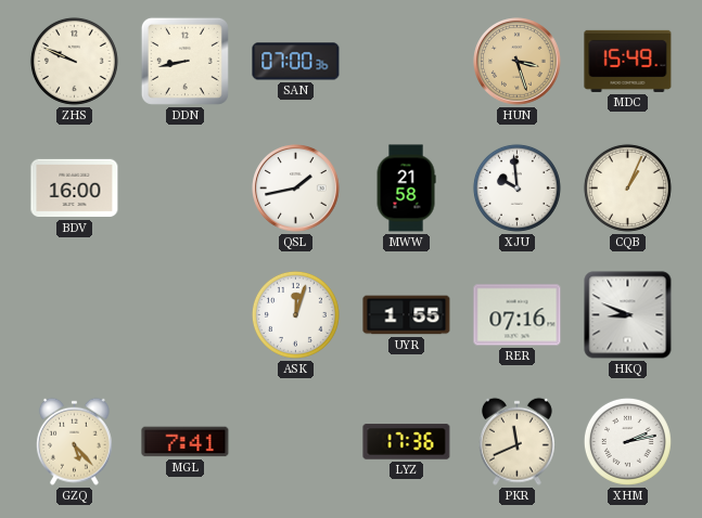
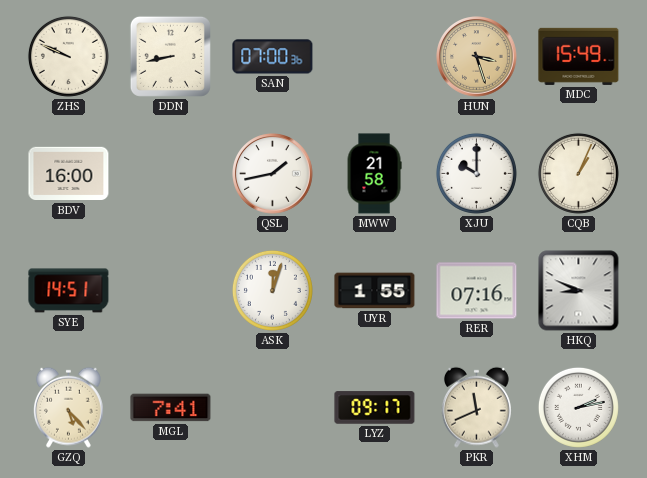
XJU: 9:59 -> 10:00
SYE: none -> 14:51
LYZ: 17:36 -> 09:17
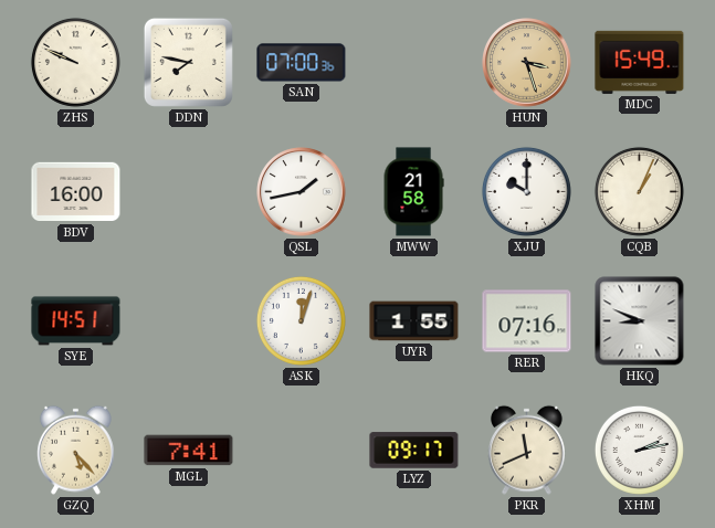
DDN: 8:43 -> 7:47
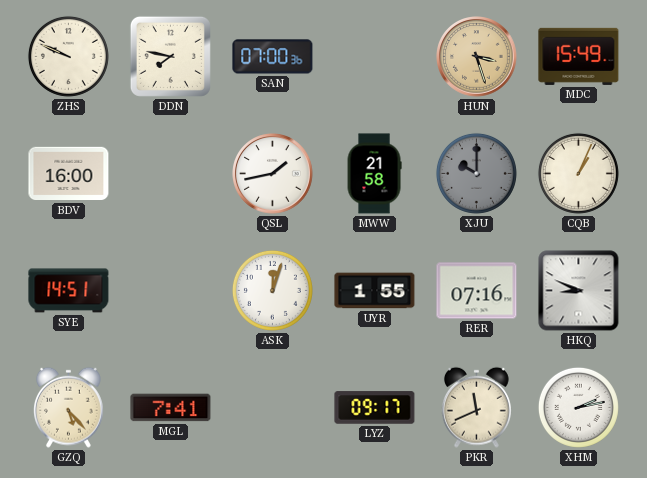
XJU dial: white -> grey
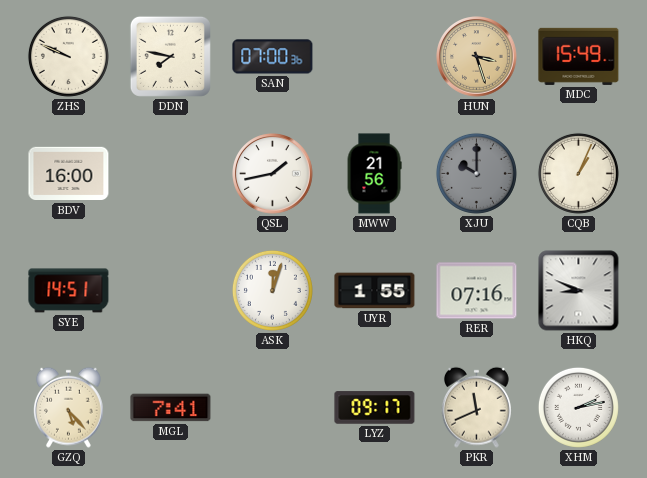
MWW: 21:58 -> 21:56
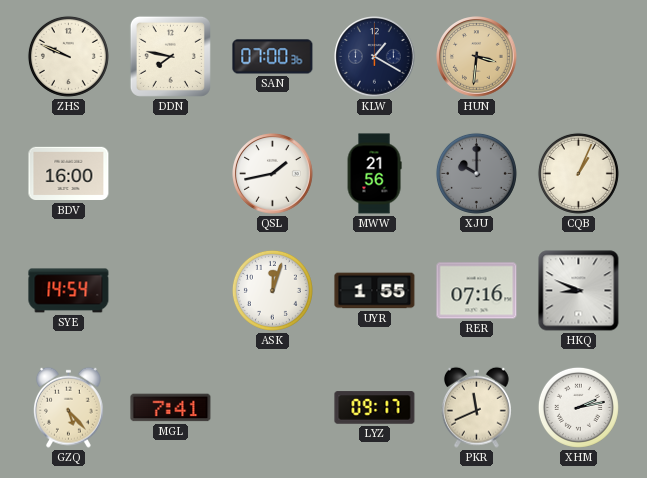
KLW: none -> 1:20
HUN: 3:27 -> 3:31
MDC: 15:49 -> none
SYE: 14:51 -> 14:54
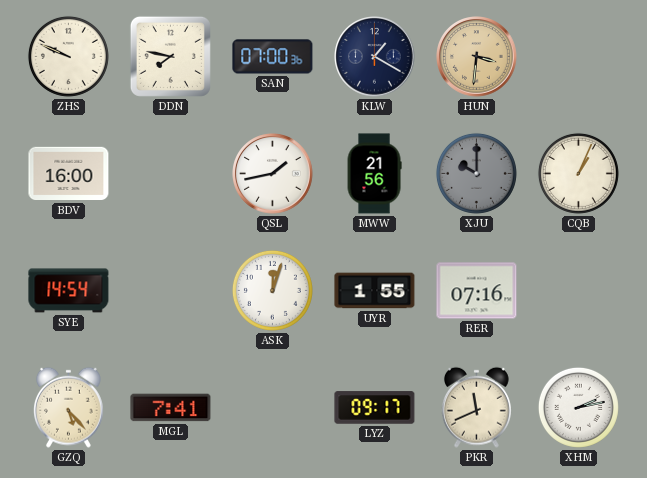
HKQ: 8:49 -> none
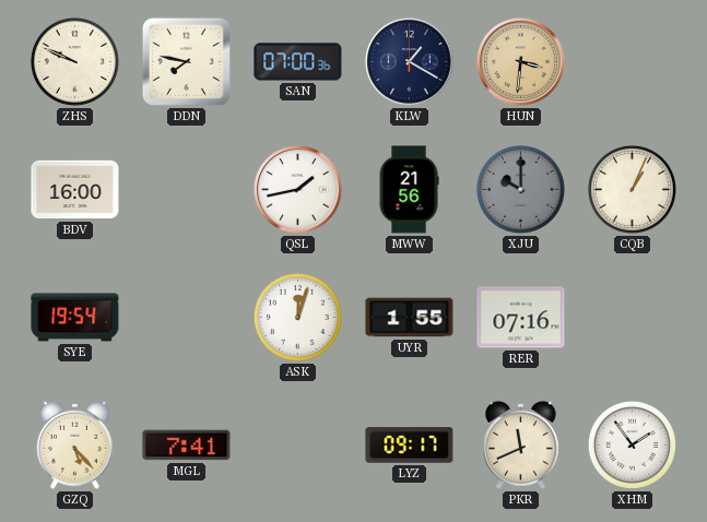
SYE: 14:54 -> 19:54
XHM: 2:13 -> 1:54
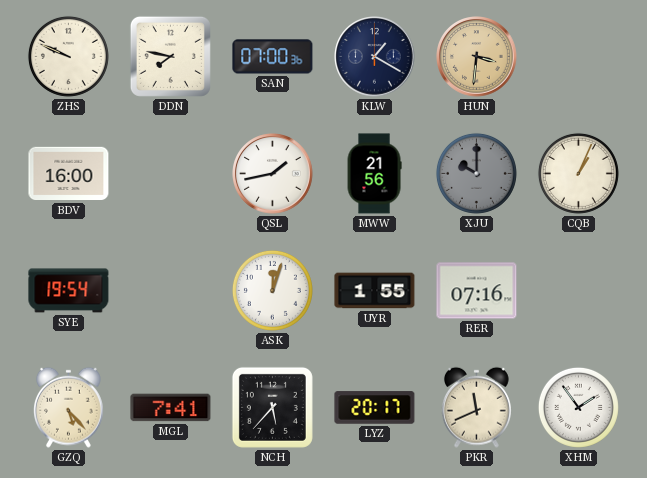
NCH: none -> 5:37
LYZ: 09:17 -> 20:17
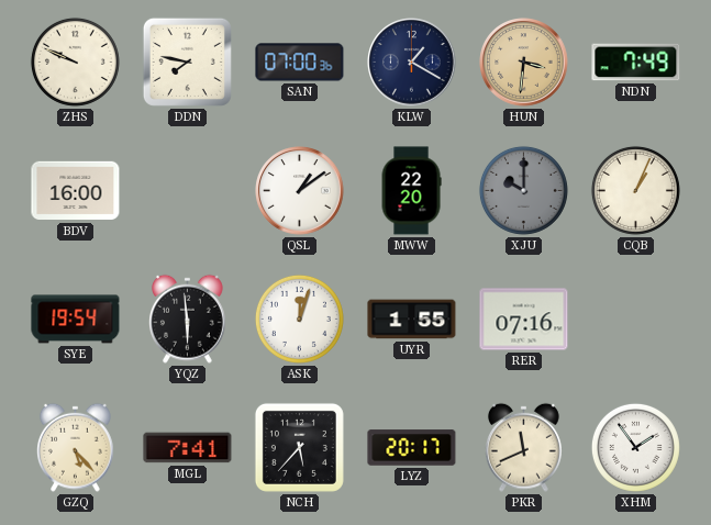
NDN: none -> 7:49
QSL: 1:43 -> 1:09
MWW: 21:56 -> 22:20
YQZ: none -> 5:59
